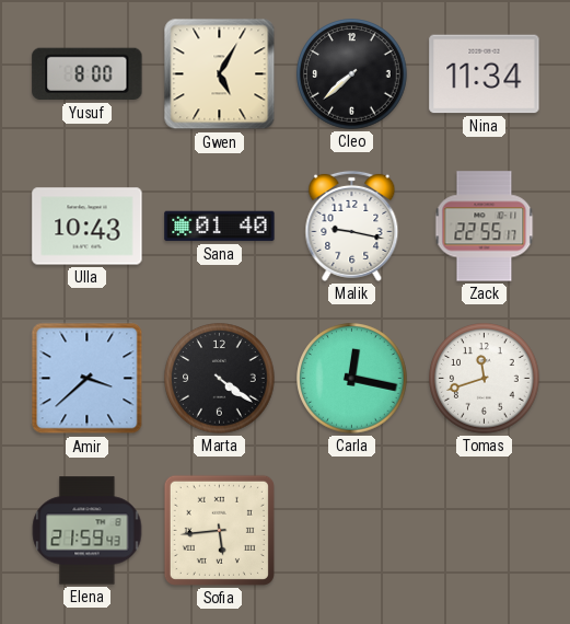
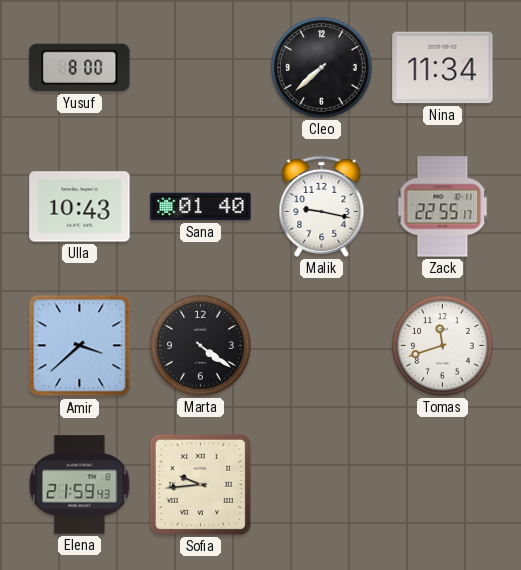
Gwen: 5:05 -> none
Carla: 12:17 -> none
Sofia: 5:44 -> 9:44
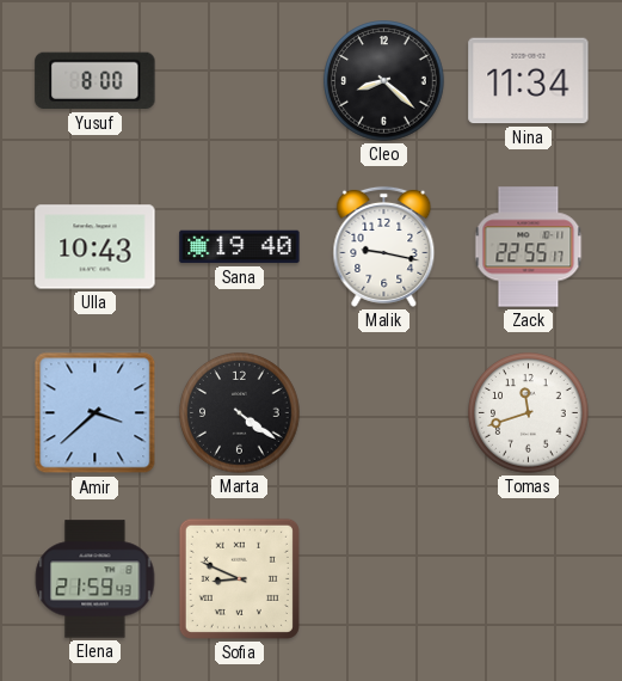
Cleo: 7:38 -> 8:22
Sana: 01:40 -> 19:40
Sofia: 9:44 -> 8:49
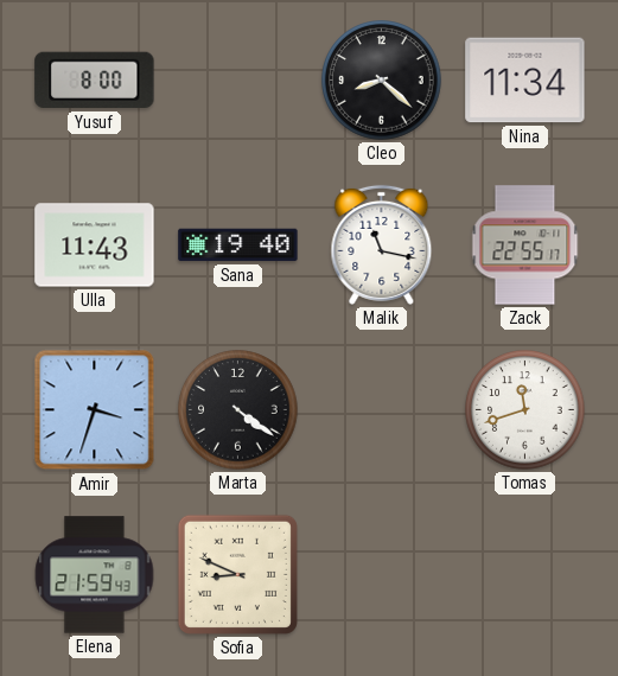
Ulla: 10:43 -> 11:43
Malik: 9:17 -> 11:17
Amir: 3:38 -> 3:33
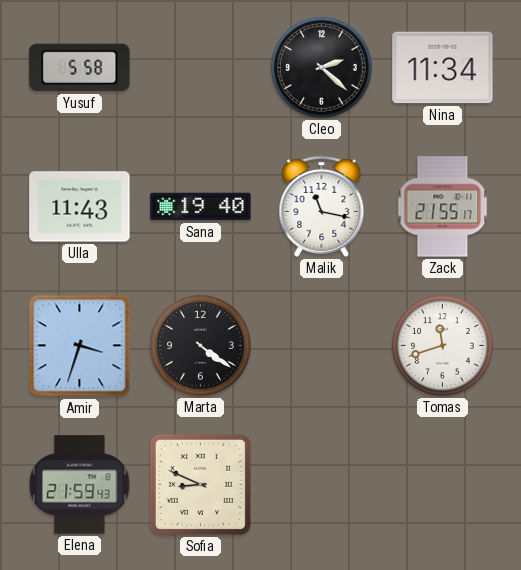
Yusuf: 8:00 -> 5:58
Cleo: 8:22 -> 2:22
Zack: 22:55 -> 21:55
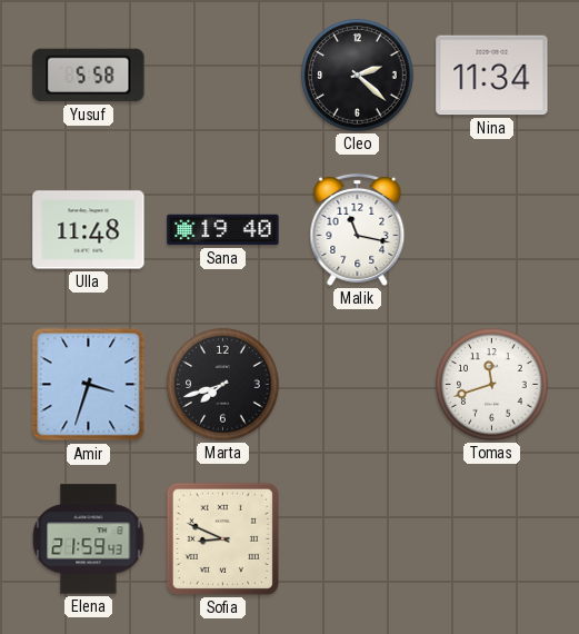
Ulla: 11:43 -> 11:48
Zack: 21:55 -> none
Marta: 4:21 -> 7:42
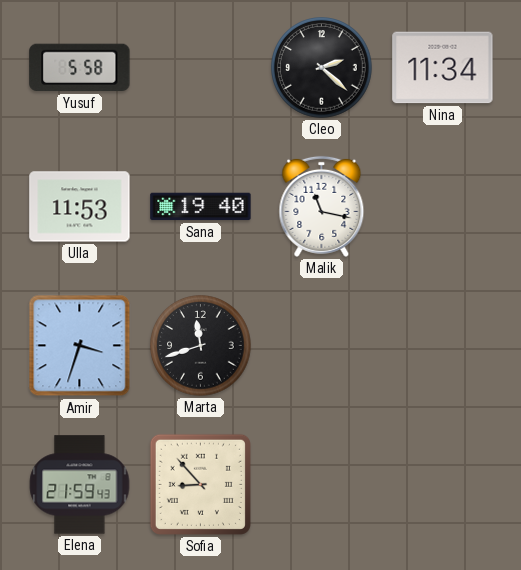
Ulla: 11:48 -> 11:53
Marta: 7:42 -> 11:42
Tomas: 11:42 -> none
Sofia: 8:49 -> 8:53
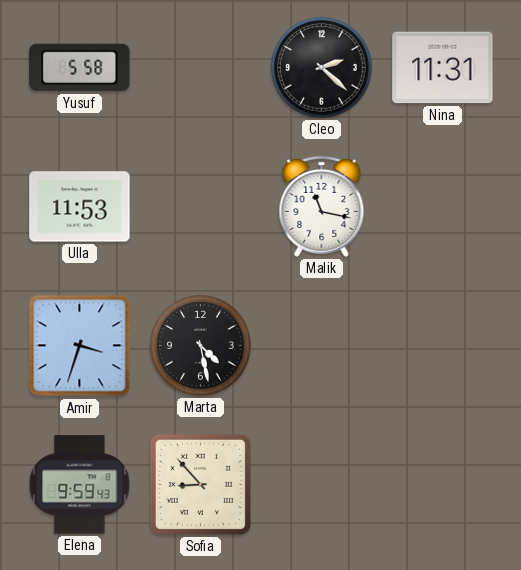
Nina: 11:34 -> 11:31
Sana: 19:40 -> none
Marta: 11:42 -> 4:28
Elena: 21:59 -> 9:59
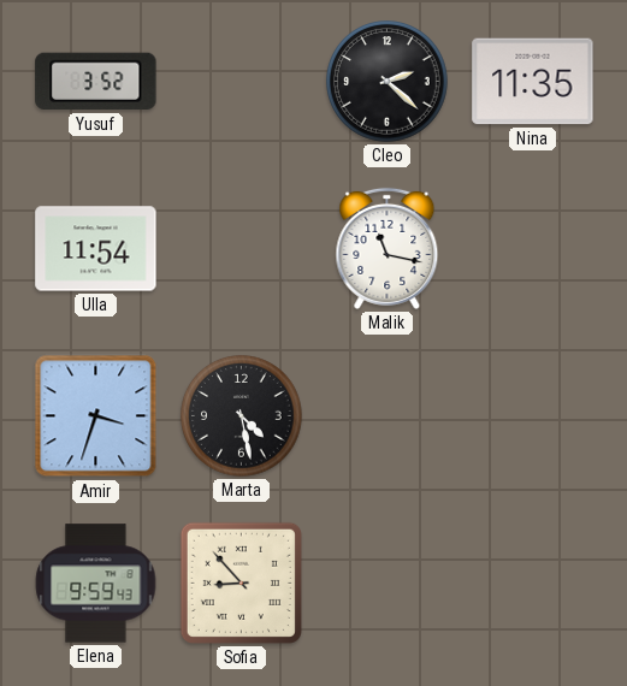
Yusuf: 5:58 -> 3:52
Nina: 11:31 -> 11:35
Ulla: 11:53 -> 11:54
